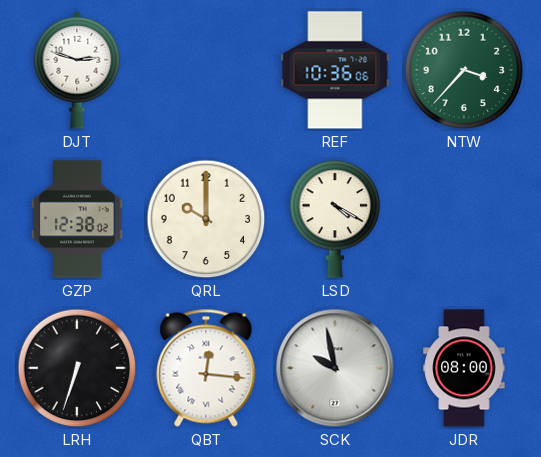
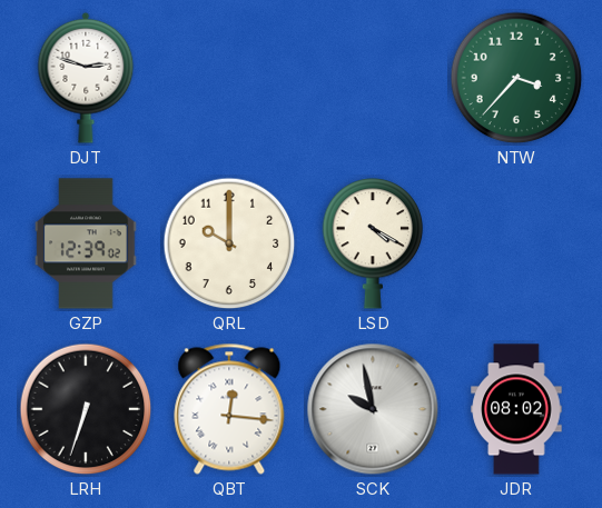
REF: 10:36 -> none
GZP: 12:38 -> 12:39
JDR: 08:00 -> 08:02
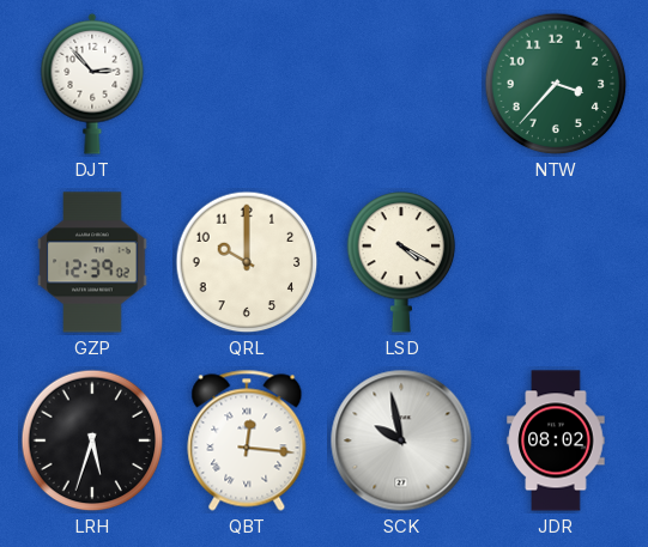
DJT: 2:48 -> 2:53
LRH: 6:33 -> 5:33
